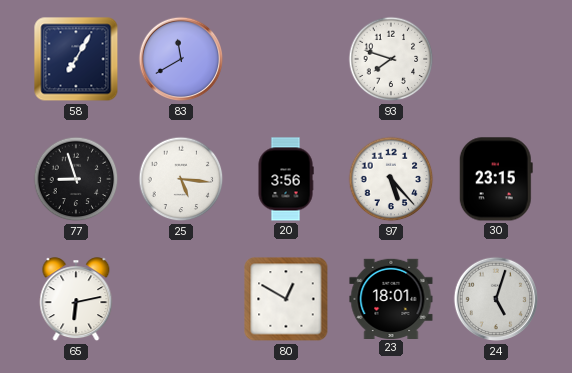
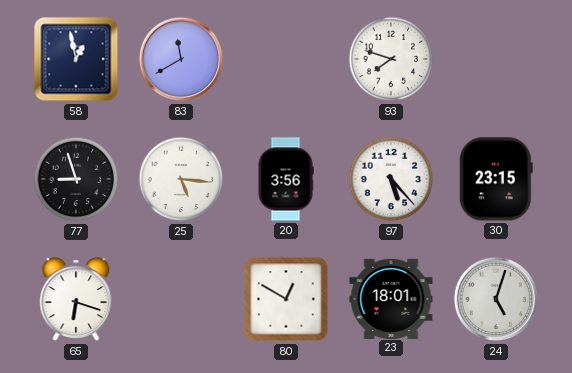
58: 7:05 -> 12:58
65: 6:13 -> 6:18
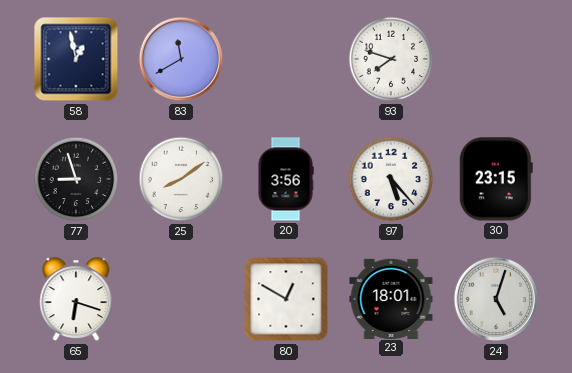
25: 5:16 -> 8:09
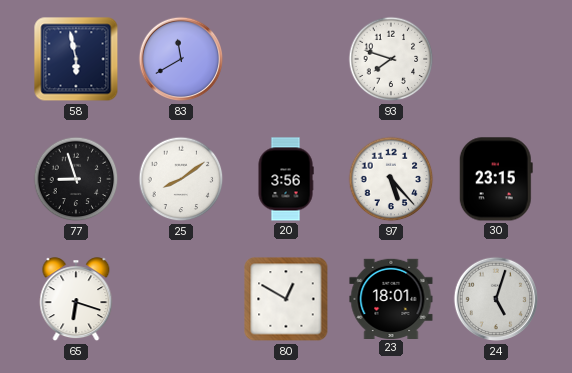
58: 12:58 -> 5:58
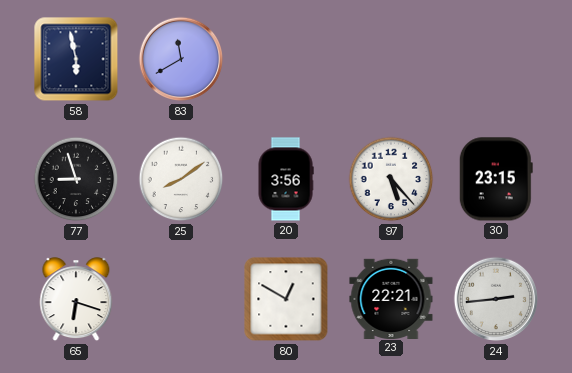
93: 7:48 -> none
23: 18:01 -> 22:21
24: 5:03 -> 2:44
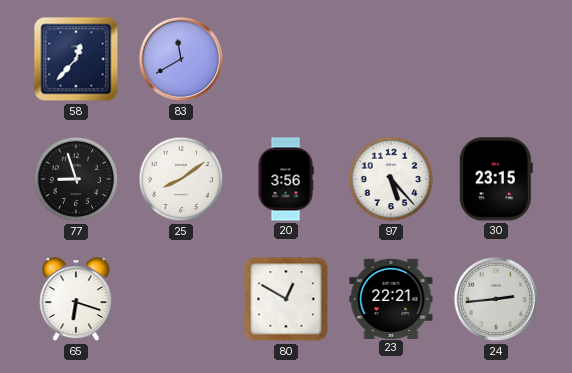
58: 5:58 -> 12:37
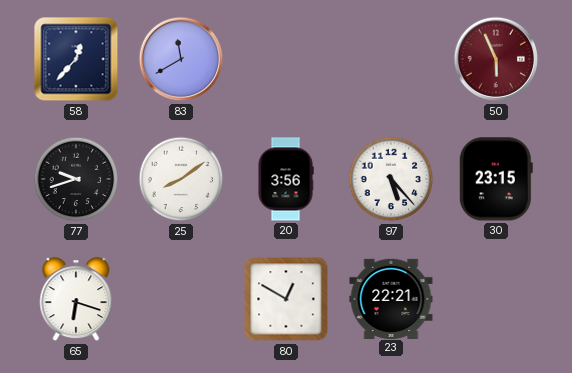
50: none -> 5:56
77: 8:57 -> 9:42
24: 2:44 -> none
